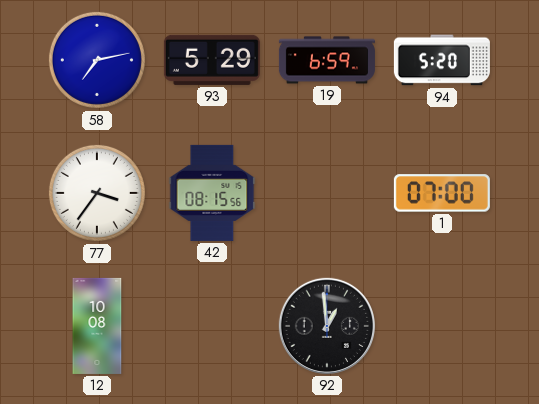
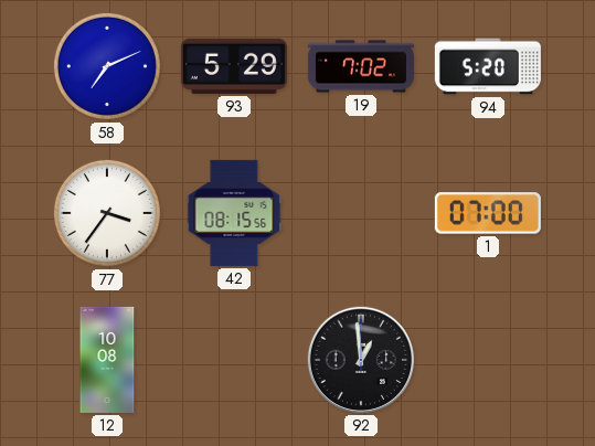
58: 7:13 -> 7:11
19: 6:59 -> 7:02
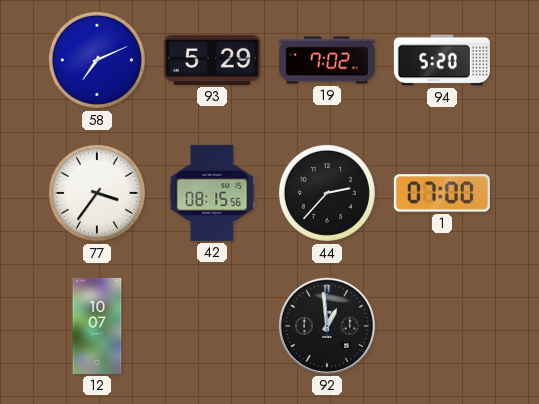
44: none -> 2:37
12: 10:08 -> 10:07
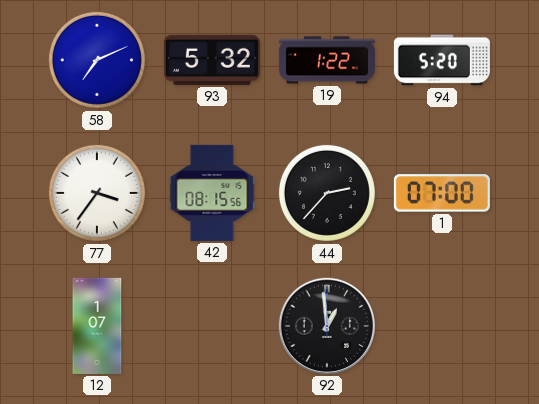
93: 5:29 -> 5:32
19: 7:02 -> 1:22
12: 10:07 -> 1:07
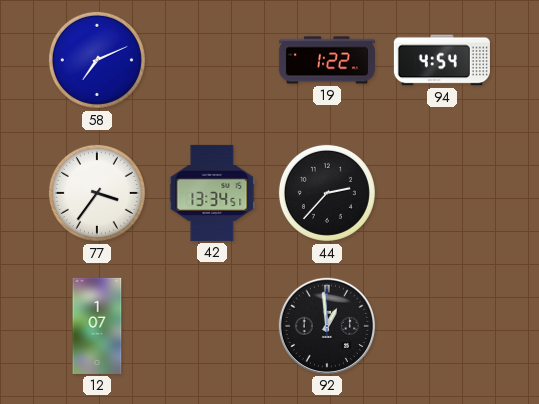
93: 5:32 -> none
94: 5:20 -> 4:54
42: 08:15 -> 13:34
1: 07:00 -> none
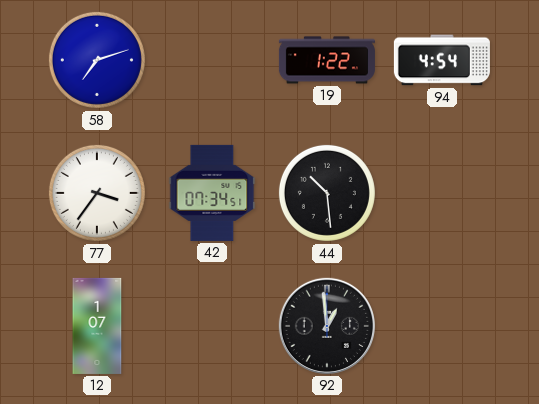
58: 7:11 -> 7:12
42: 13:34 -> 07:34
44: 2:37 -> 10:29
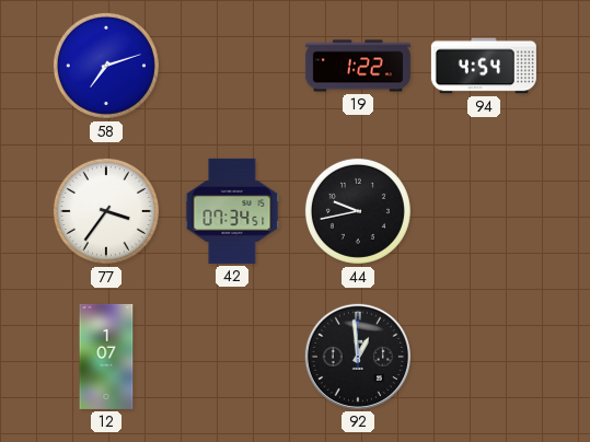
44: 10:29 -> 9:43
